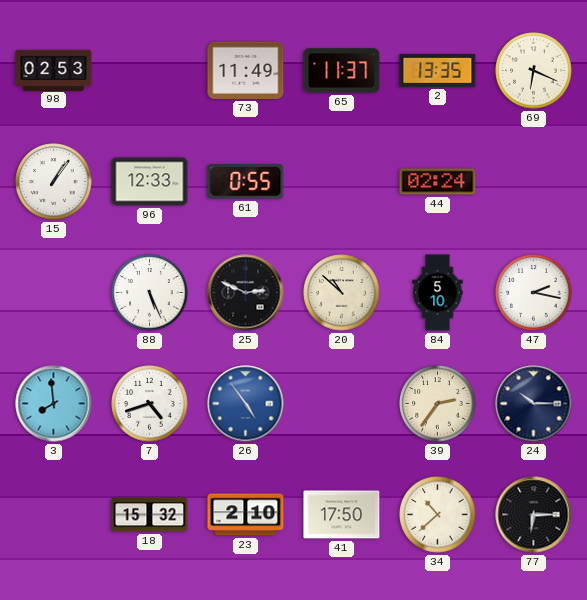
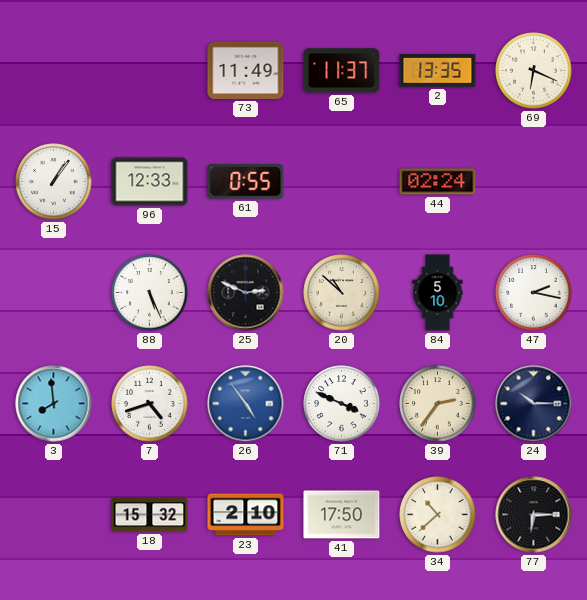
98: 02:53 -> none
71: none -> 3:49
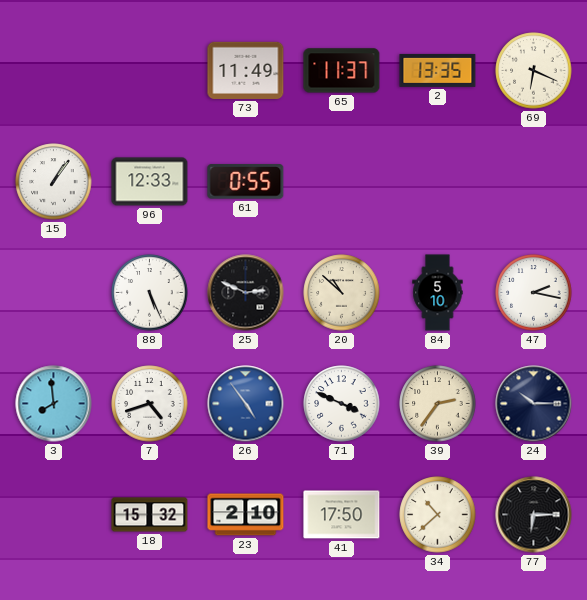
44: 02:24 -> none
